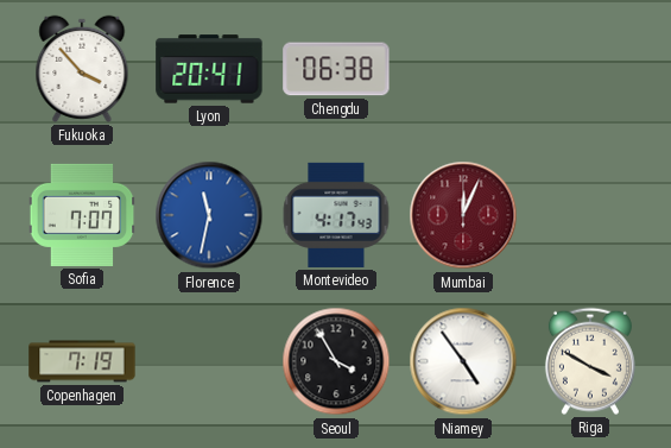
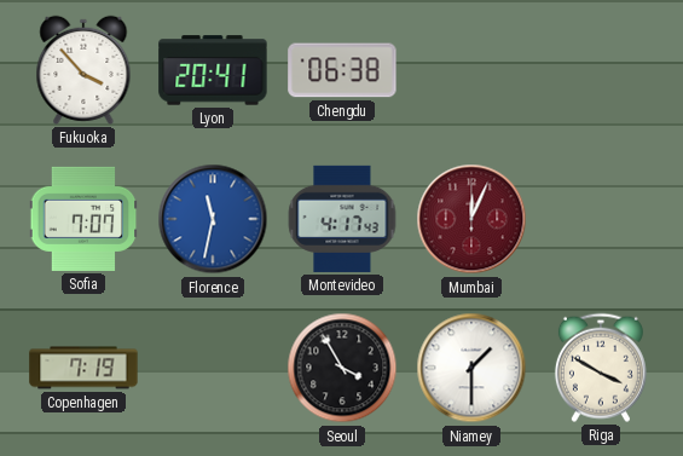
Niamey: 4:54 -> 1:30
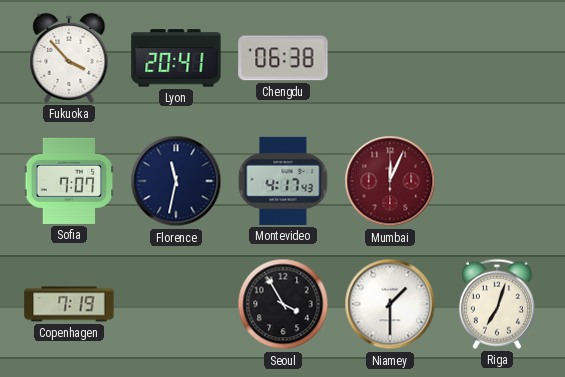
Florence dial: blue -> navy
Riga: 3:50 -> 7:03
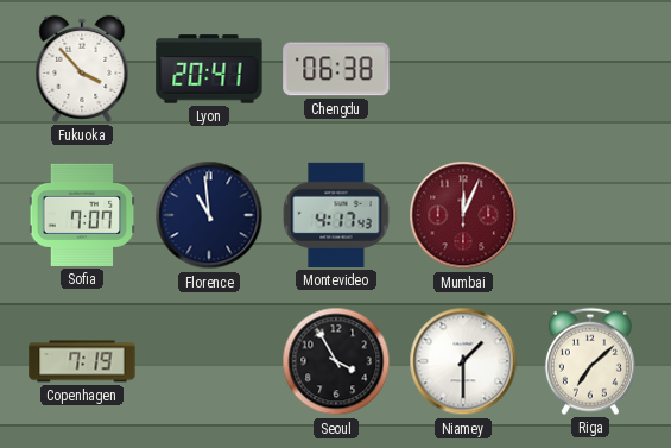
Florence: 11:32 -> 10:59
Riga: 7:03 -> 7:08
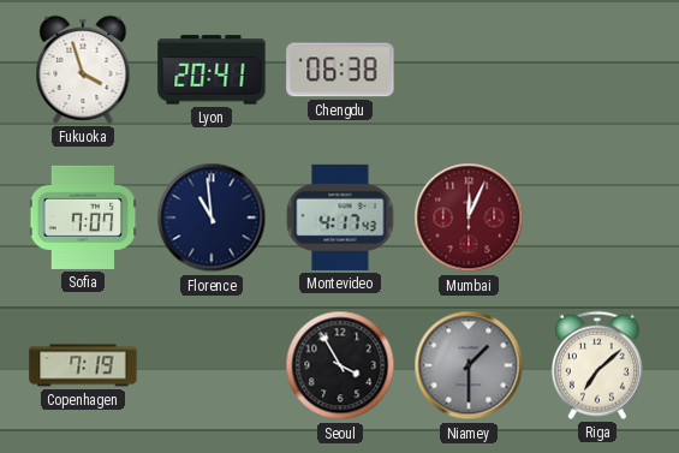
Fukuoka: 3:53 -> 3:57
Niamey dial: white -> grey
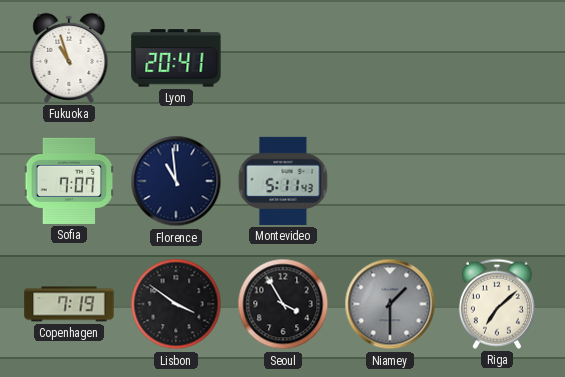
Fukuoka: 3:57 -> 10:57
Chengdu: 06:38 -> none
Montevideo: 4:17 -> 5:11
Mumbai: 12:04 -> none
Lisbon: none -> 3:51
